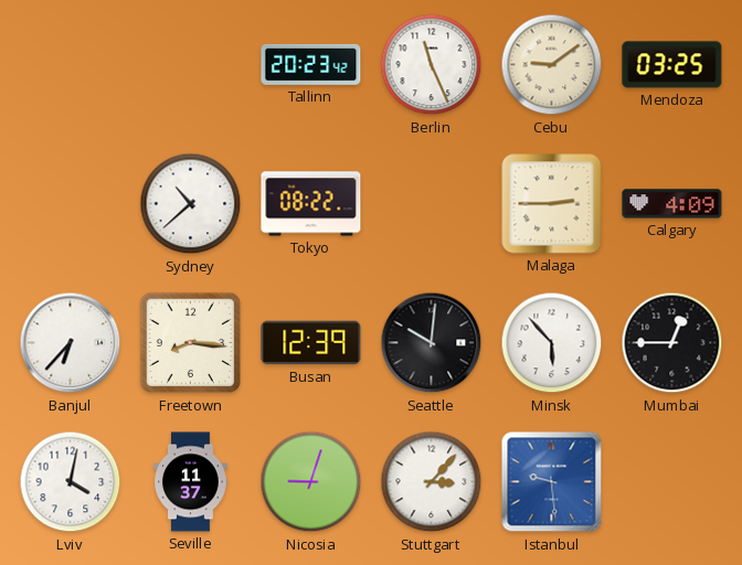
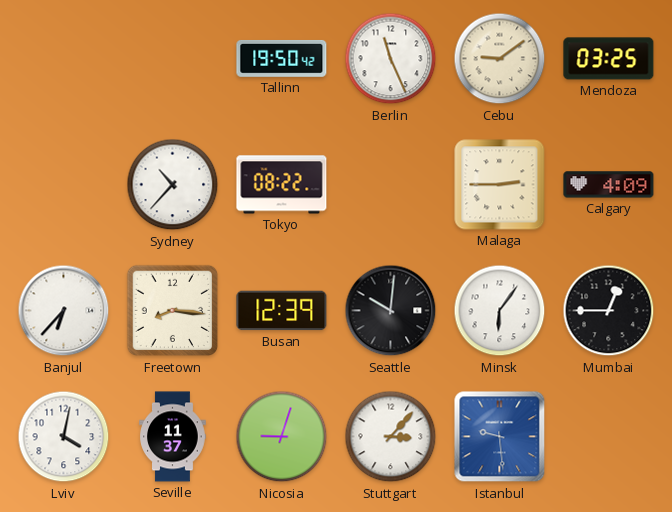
Tallinn: 20:23 -> 19:50
Sydney: 10:38 -> 10:37
Minsk: 5:53 -> 6:06
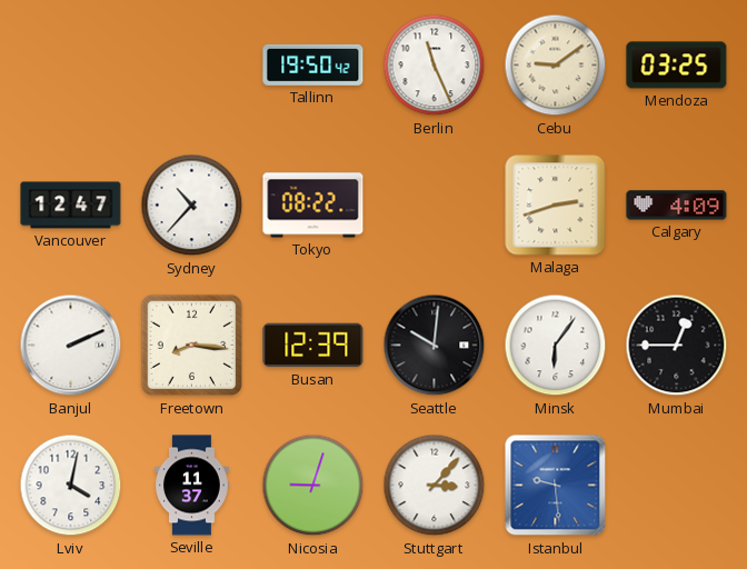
Vancouver: none -> 12:47
Malaga: 2:45 -> 2:42
Banjul: 6:37 -> 2:11
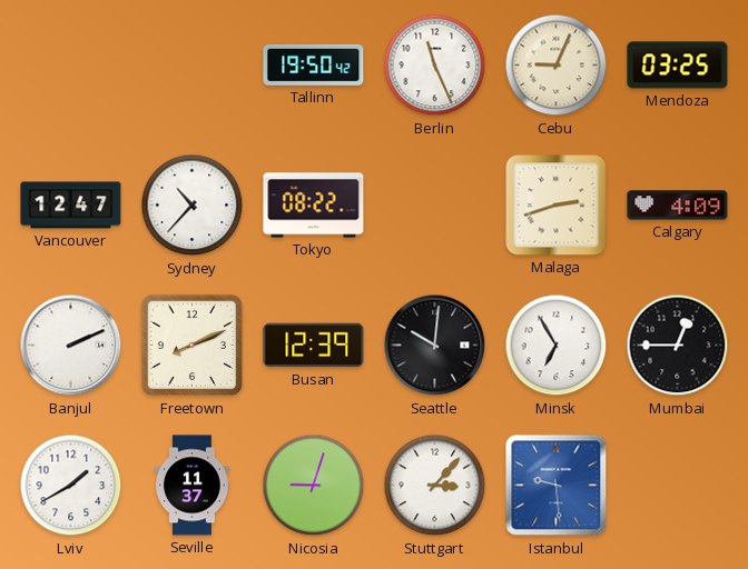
Cebu: 9:09 -> 9:04
Freetown: 8:16 -> 8:11
Minsk: 6:06 -> 6:55
Lviv: 4:02 -> 1:40
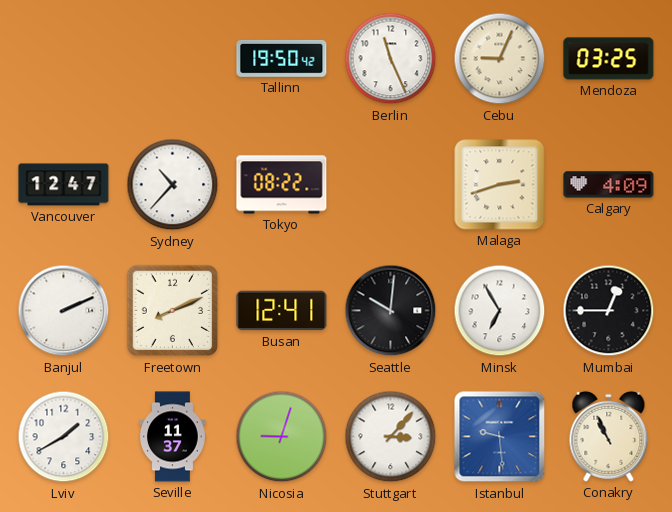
Busan: 12:39 -> 12:41
Conakry: none -> 10:56
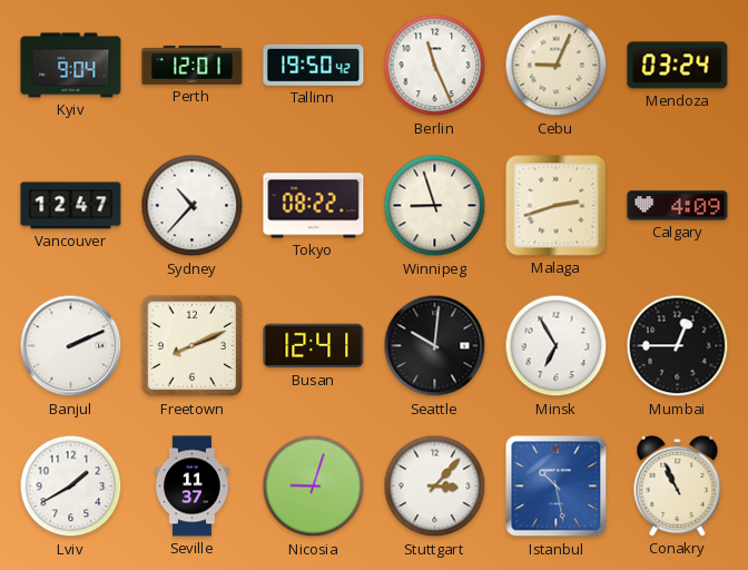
Kyiv: none -> 9:04
Perth: none -> 12:01
Mendoza: 03:25 -> 03:24
Winnipeg: none -> 8:57
Istanbul: 9:29 -> 10:28
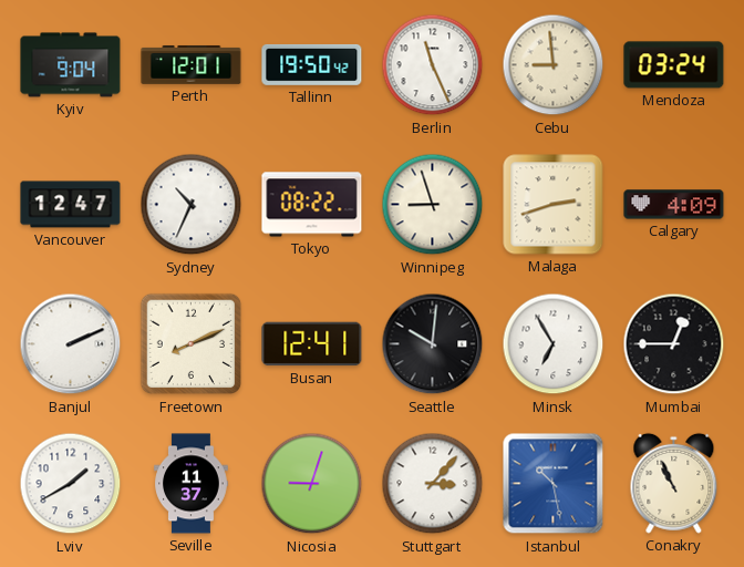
Cebu: 9:04 -> 8:59
Sydney: 10:37 -> 10:34
